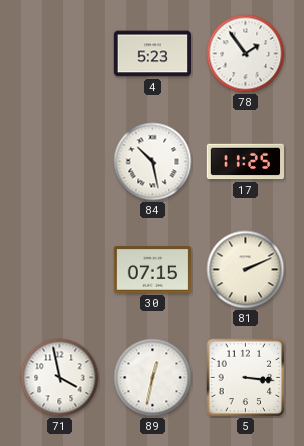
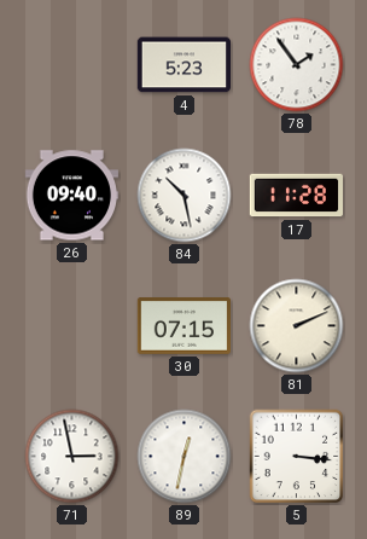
26: none -> 09:40
17: 11:25 -> 11:28
71: 3:58 -> 2:58
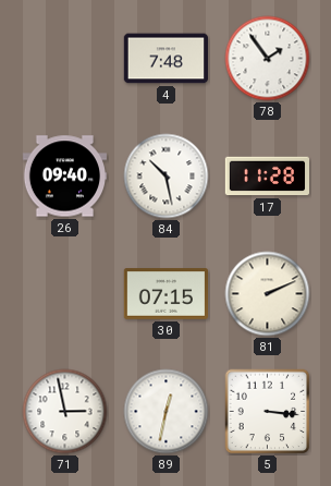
4: 5:23 -> 7:48
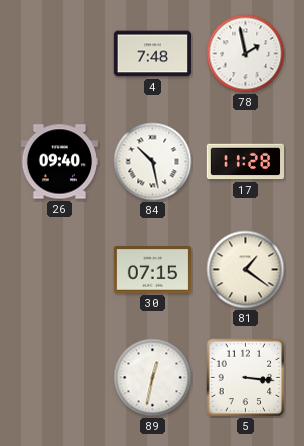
78: 1:54 -> 1:58
81: 2:11 -> 1:21
71: 2:58 -> none
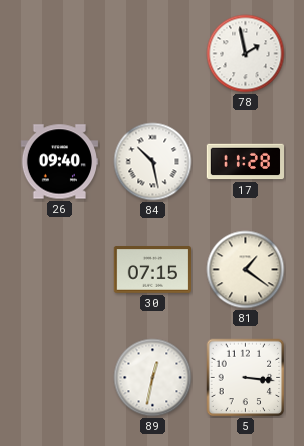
4: 7:48 -> none
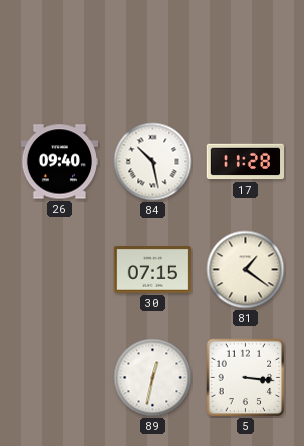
78: 1:58 -> none
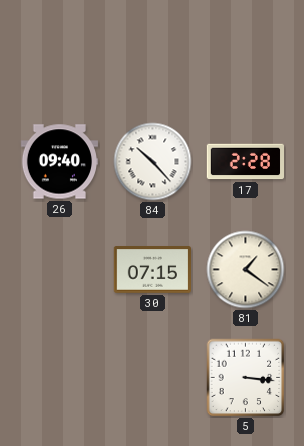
84: 10:28 -> 10:23
17: 11:28 -> 2:28
89: 12:32 -> none
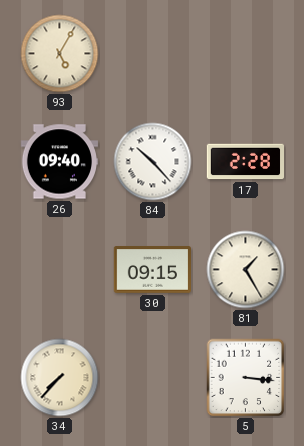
93: none -> 5:05
30: 07:15 -> 09:15
81: 1:21 -> 1:25
34: none -> 7:37
